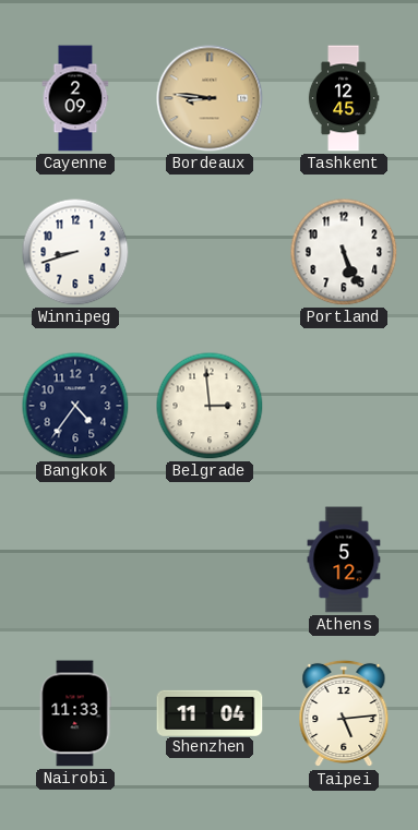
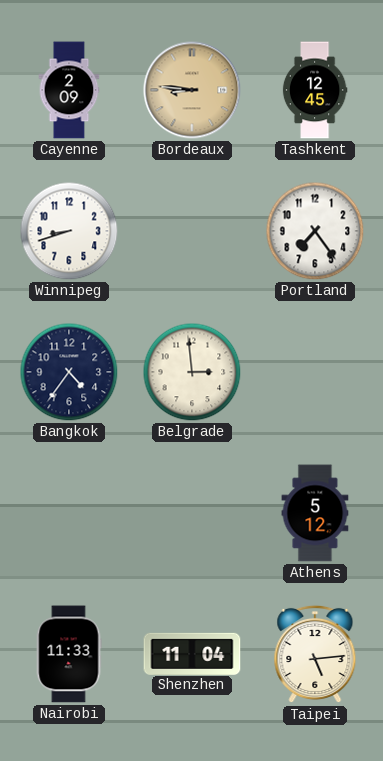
Portland: 5:26 -> 7:24
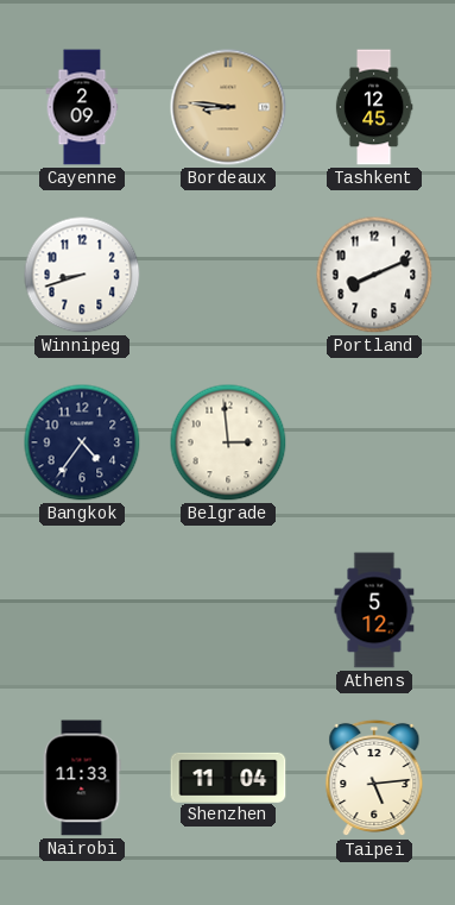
Portland: 7:24 -> 8:11
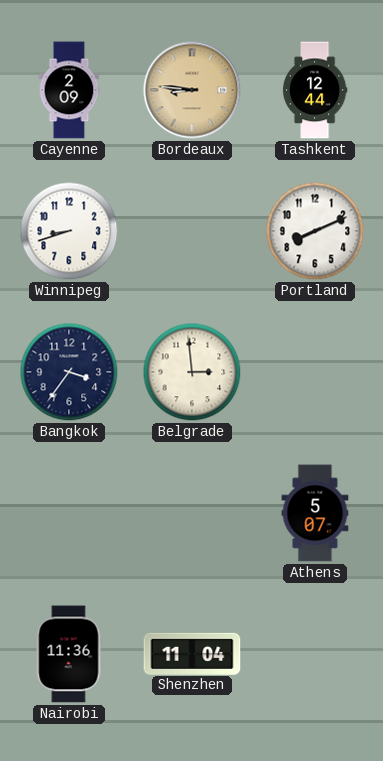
Tashkent: 12:45 -> 12:44
Bangkok: 4:36 -> 3:36
Athens: 5:12 -> 5:07
Nairobi: 11:33 -> 11:36
Taipei: 5:14 -> none
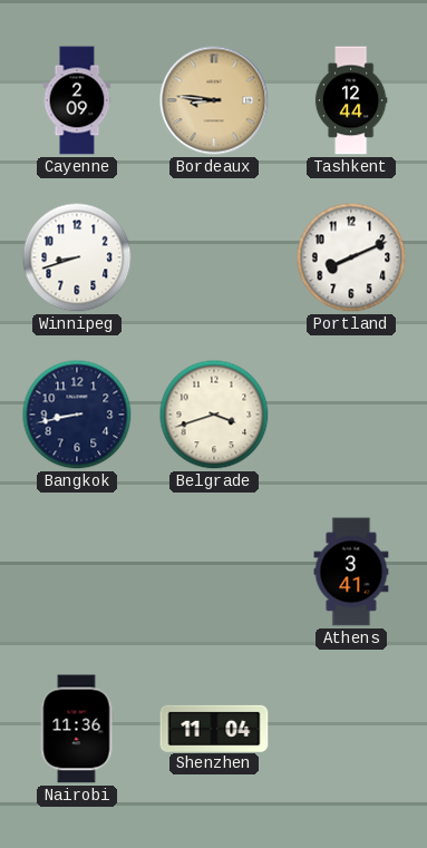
Bangkok: 3:36 -> 8:43
Belgrade: 2:59 -> 3:42
Athens: 5:07 -> 3:41
